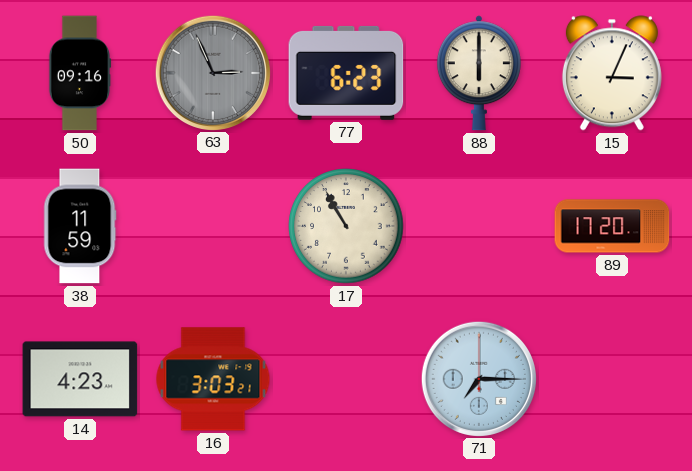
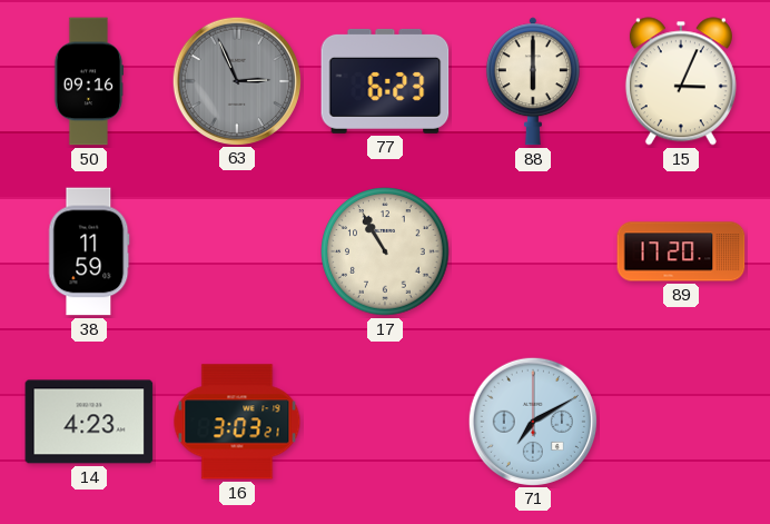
71: 7:15 -> 7:10
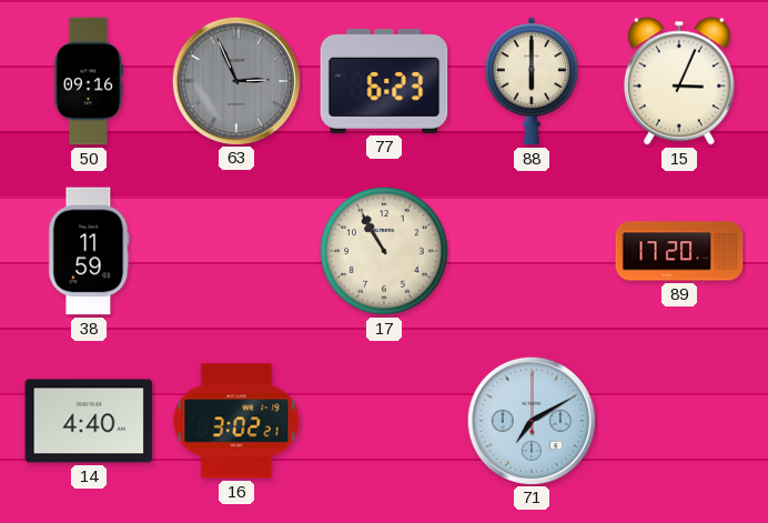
14: 4:23 -> 4:40
16: 3:03 -> 3:02
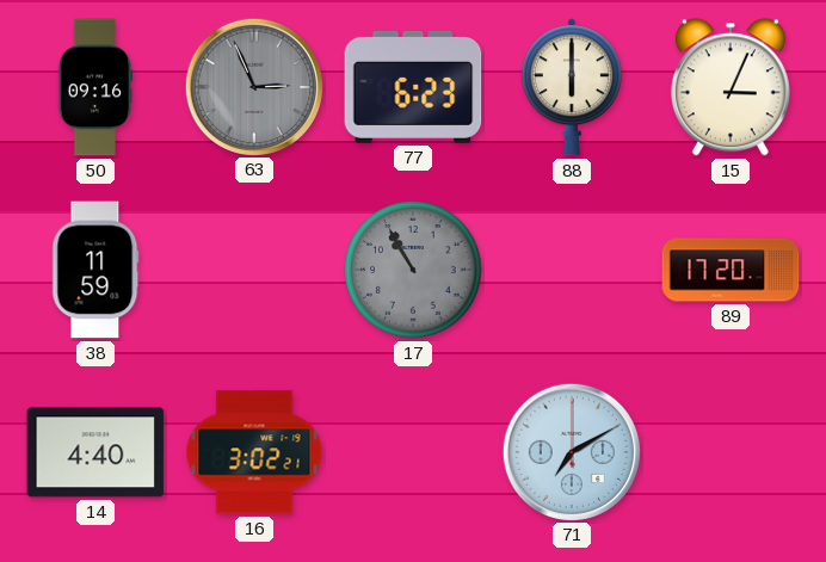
17 dial: cream -> grey
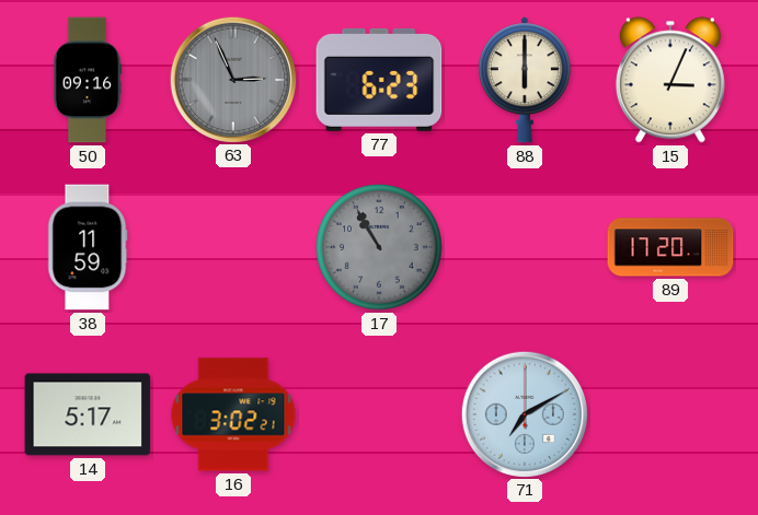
14: 4:40 -> 5:17
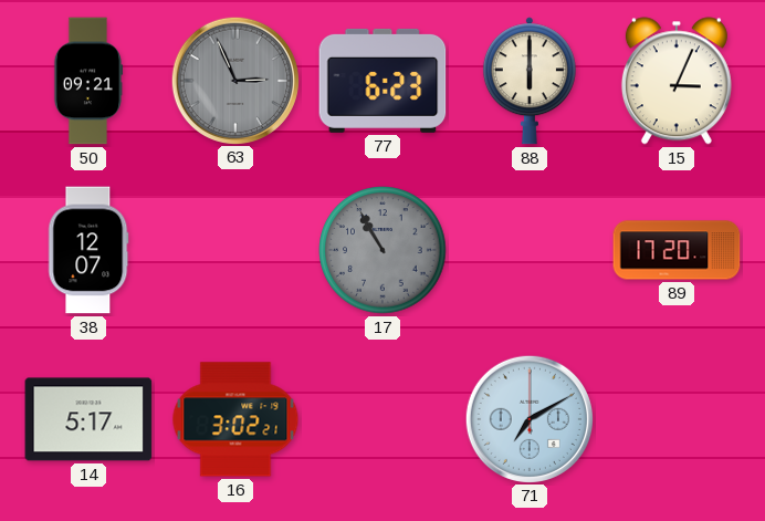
50: 09:16 -> 09:21
38: 11:59 -> 12:07
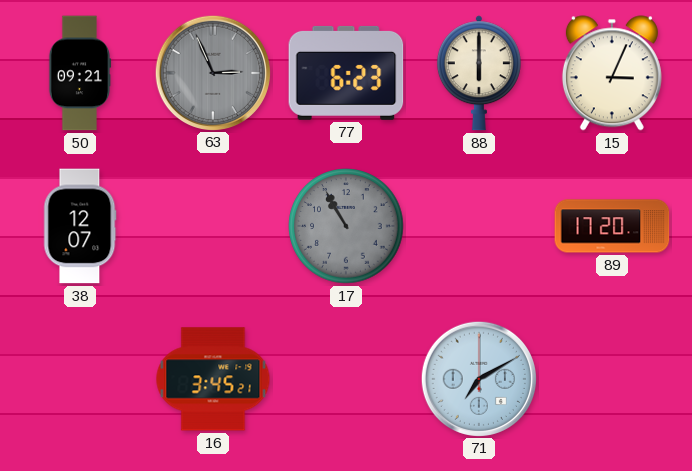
14: 5:17 -> none
16: 3:02 -> 3:45
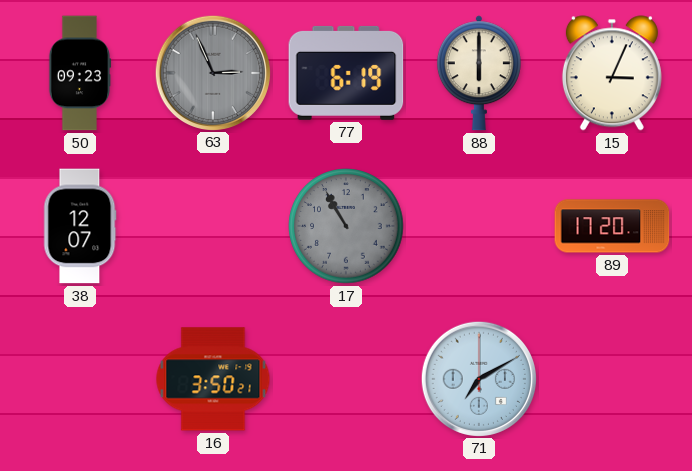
50: 09:21 -> 09:23
77: 6:23 -> 6:19
16: 3:45 -> 3:50
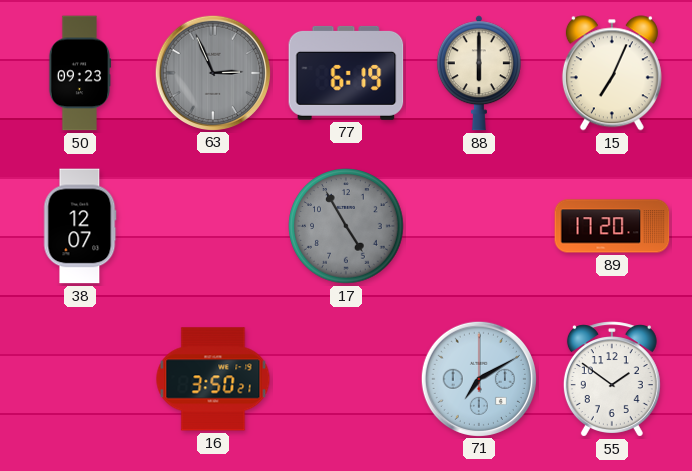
15: 3:04 -> 7:04
17: 10:55 -> 4:55
55: none -> 1:51
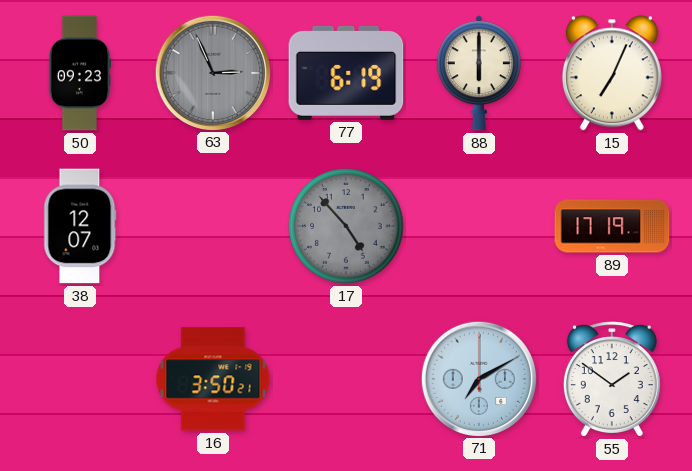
17: 4:55 -> 4:53
89: 17:20 -> 17:19
